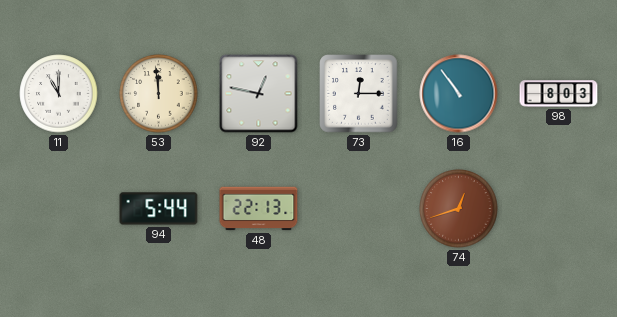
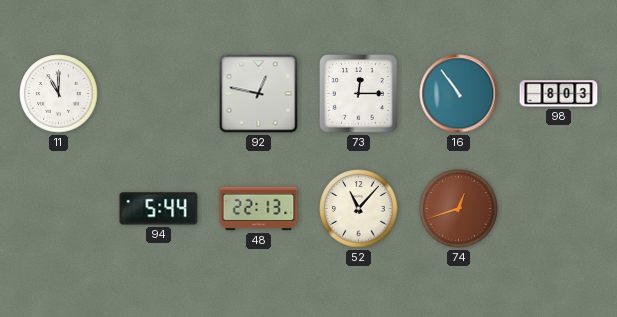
53: 11:59 -> none
52: none -> 11:07
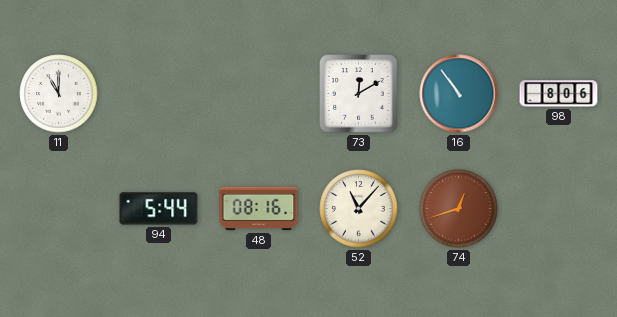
92: 12:47 -> none
73: 12:15 -> 12:10
98: 8:03 -> 8:06
48: 22:13 -> 08:16
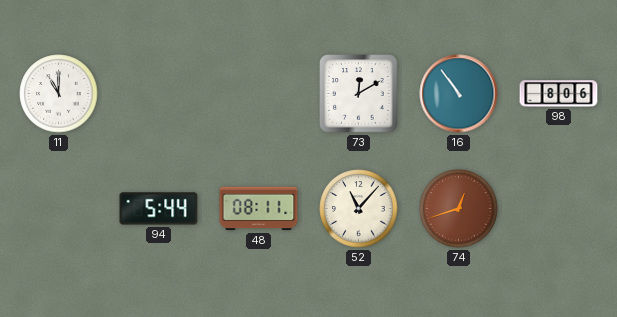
48: 08:16 -> 08:11
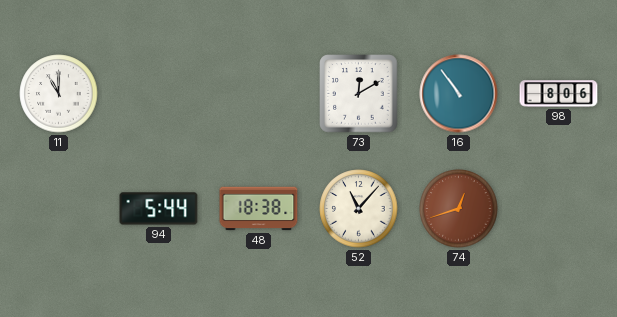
48: 08:11 -> 18:38
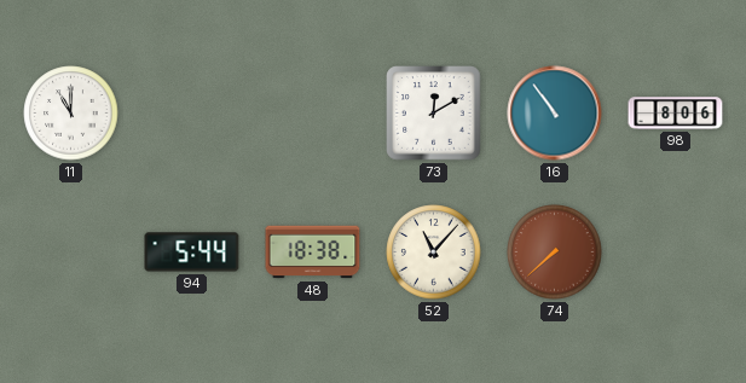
74: 12:42 -> 7:38
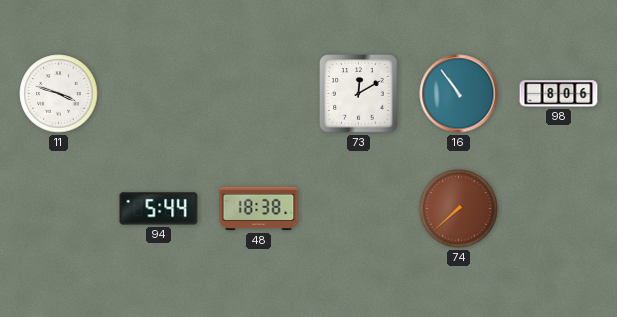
11: 11:00 -> 3:48
52: 11:07 -> none
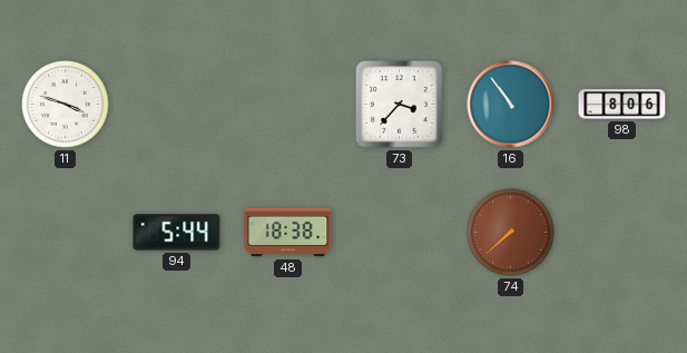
73: 12:10 -> 3:37
